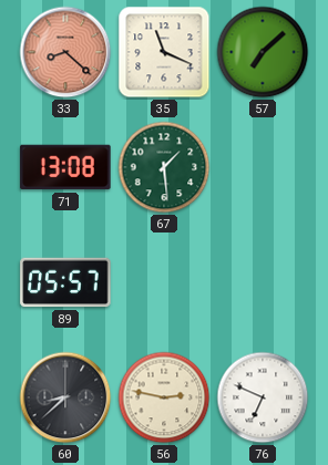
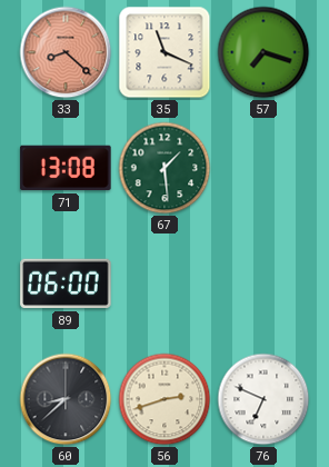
57: 7:08 -> 7:18
89: 05:57 -> 06:00
56: 2:47 -> 2:42
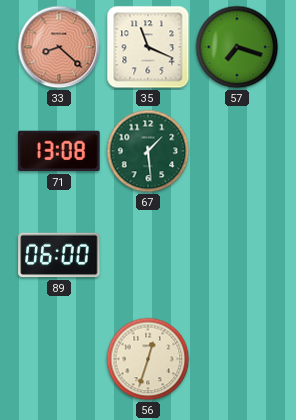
60: 8:38 -> none
56: 2:42 -> 12:33
76: 6:49 -> none
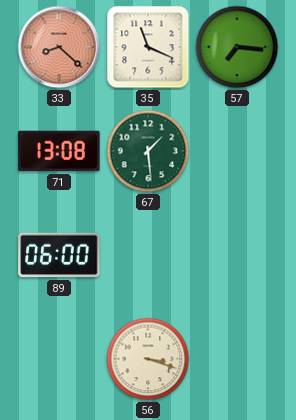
57: 7:18 -> 7:16
56: 12:33 -> 3:18
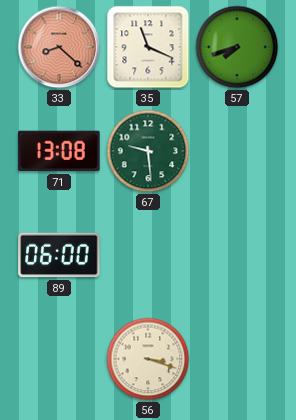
57: 7:16 -> 7:42
67: 1:29 -> 9:29
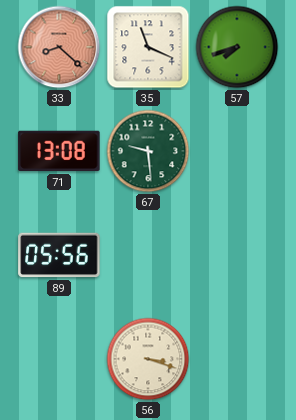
89: 06:00 -> 05:56
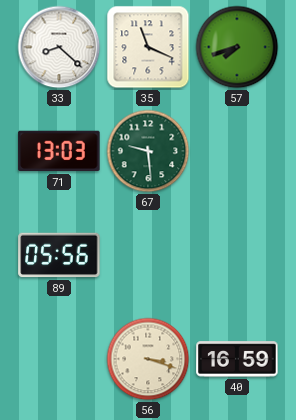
33 dial: salmon -> white
71: 13:08 -> 13:03
40: none -> 16:59
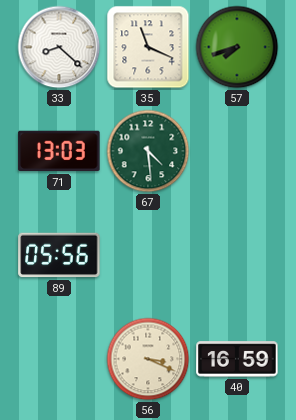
67: 9:29 -> 4:29
56: 3:18 -> 3:19
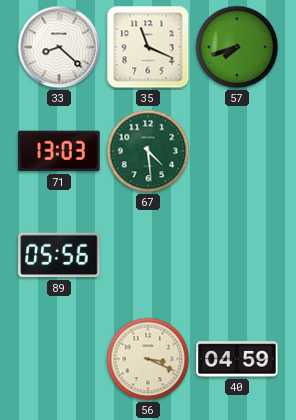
40: 16:59 -> 04:59
